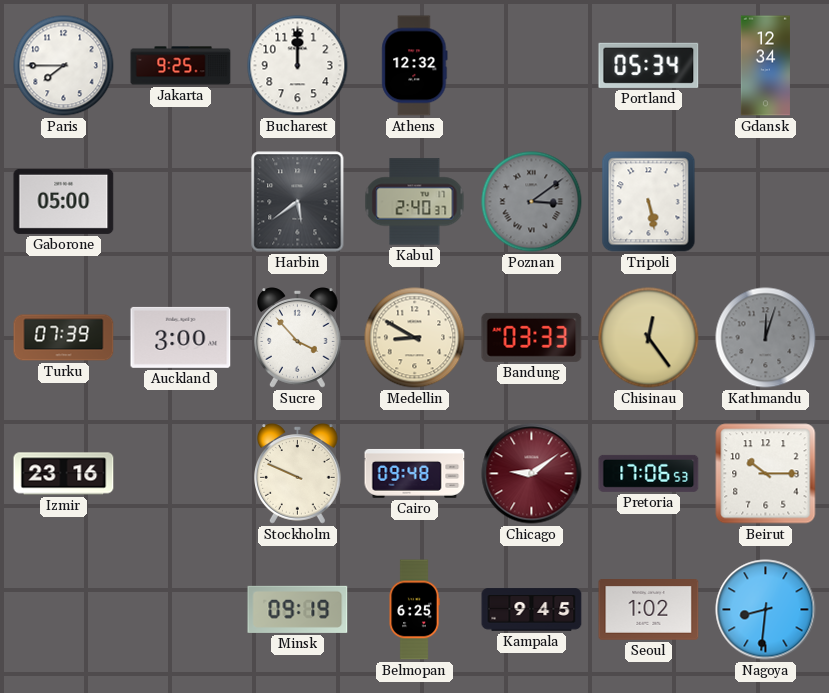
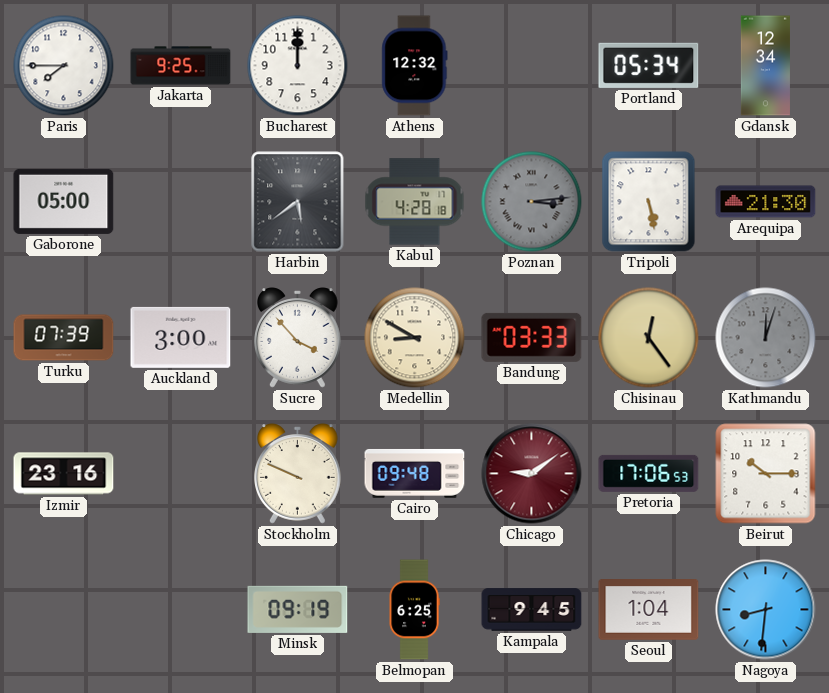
Kabul: 2:40 -> 4:28
Poznan: 3:09 -> 3:14
Arequipa: none -> 21:30
Seoul: 1:02 -> 1:04
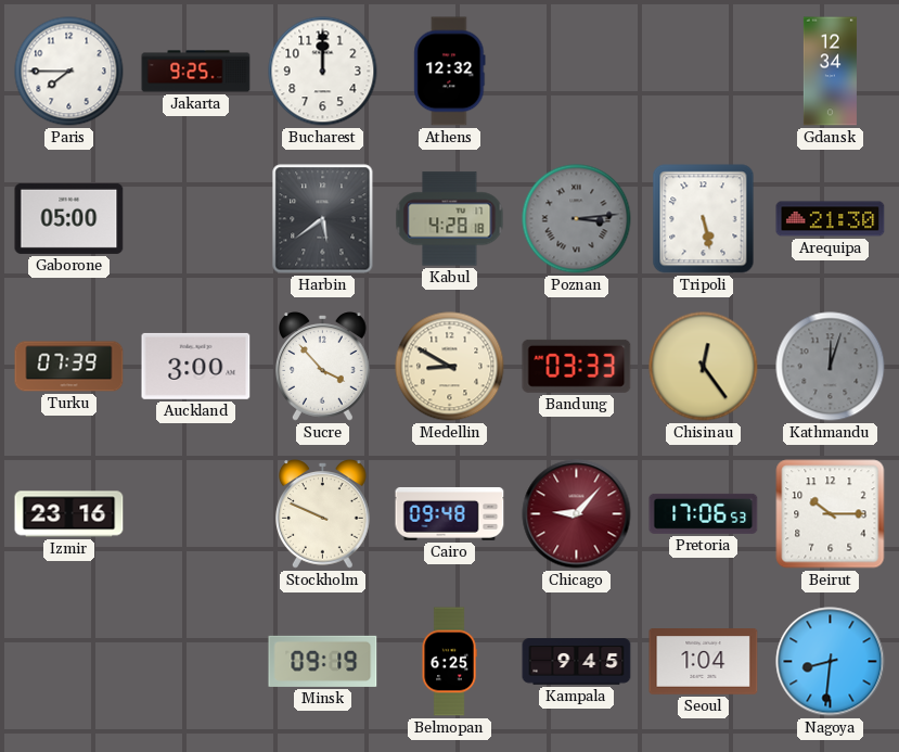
Portland: 05:34 -> none
Chicago: 9:09 -> 9:07
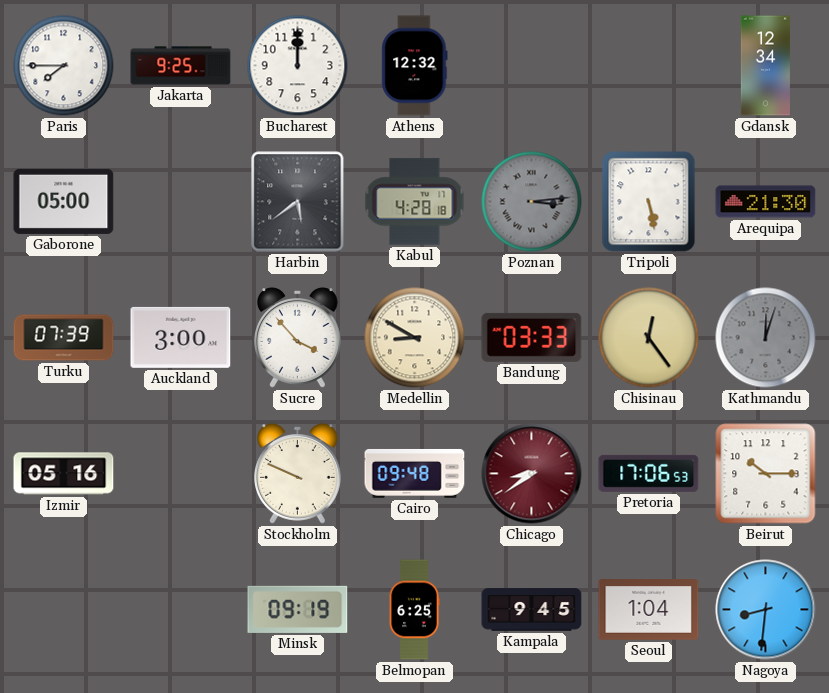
Izmir: 23:16 -> 05:16
Chicago: 9:07 -> 8:39
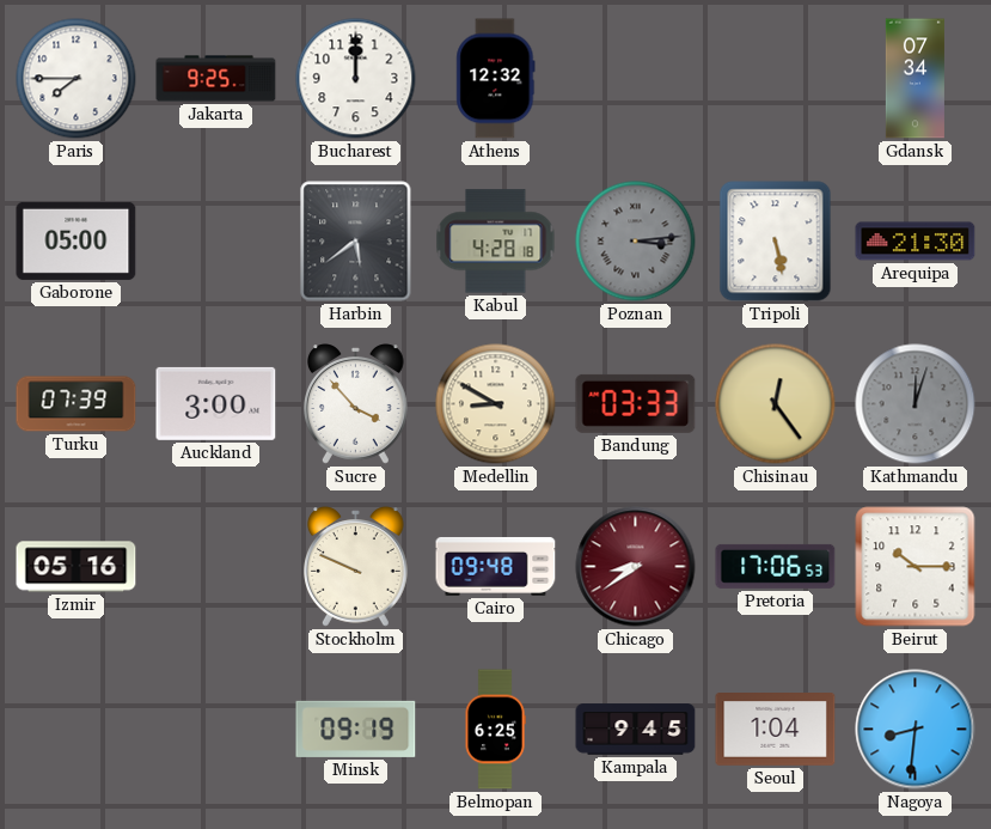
Gdansk: 12:34 -> 07:34
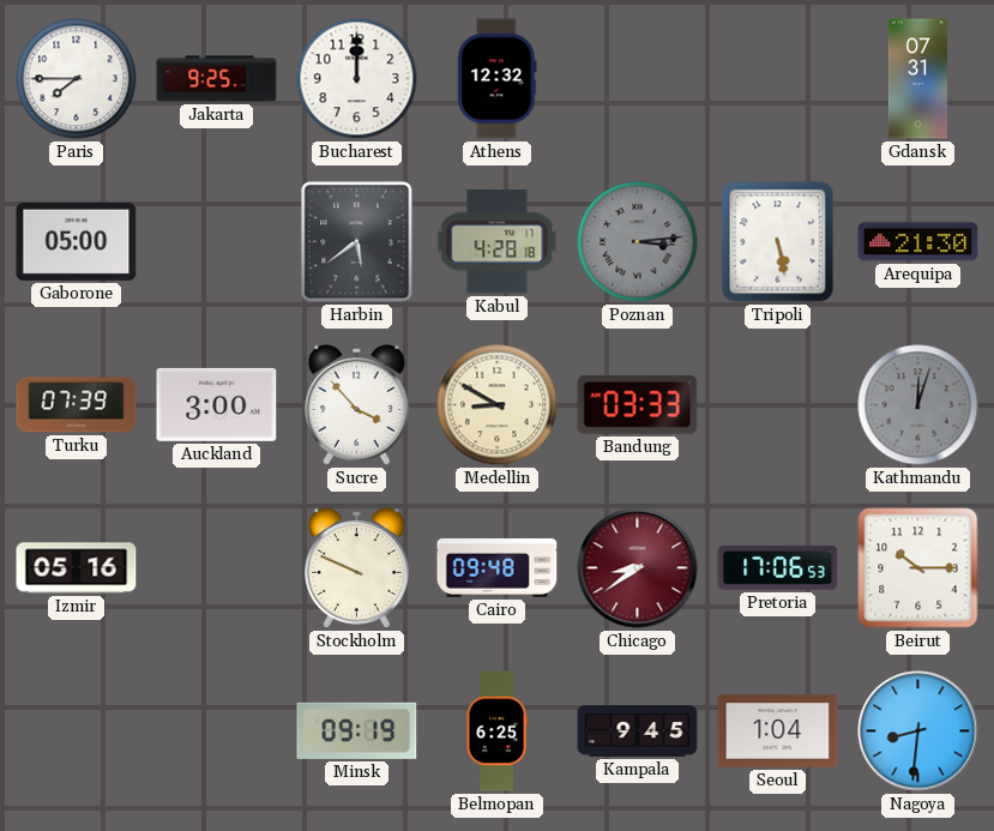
Gdansk: 07:34 -> 07:31
Chisinau: 12:24 -> none
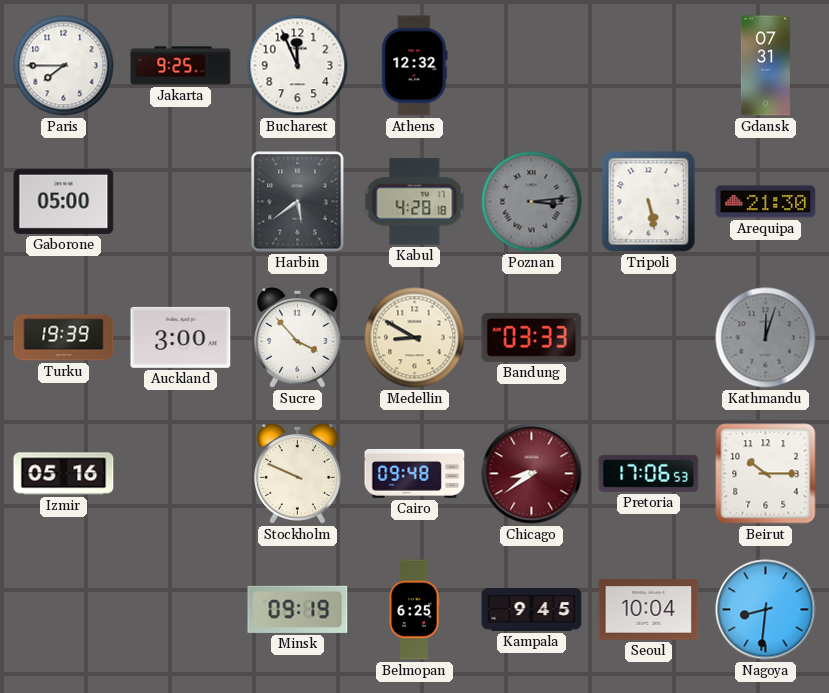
Bucharest: 12:00 -> 11:56
Turku: 07:39 -> 19:39
Seoul: 1:04 -> 10:04
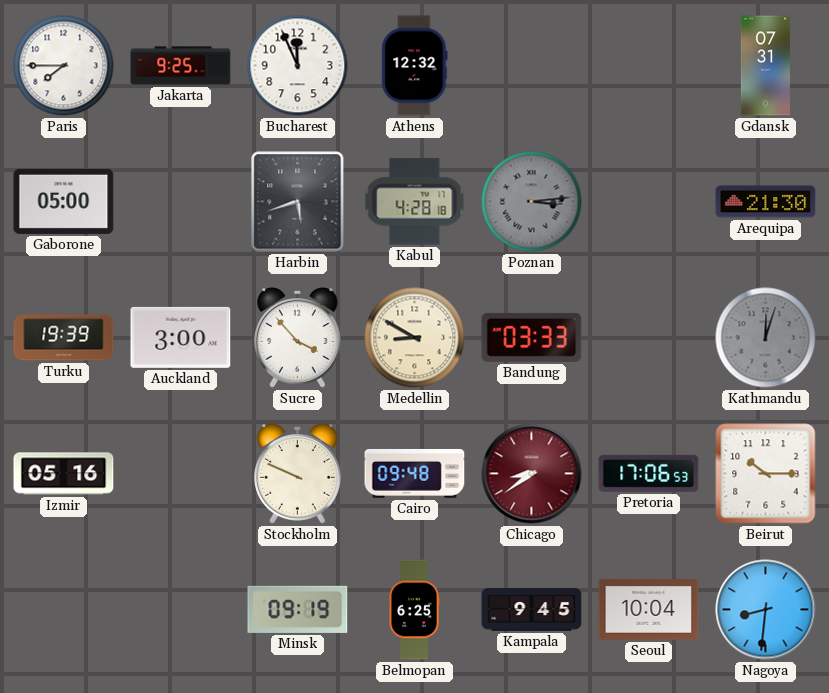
Harbin: 5:39 -> 5:42
Tripoli: 5:28 -> none
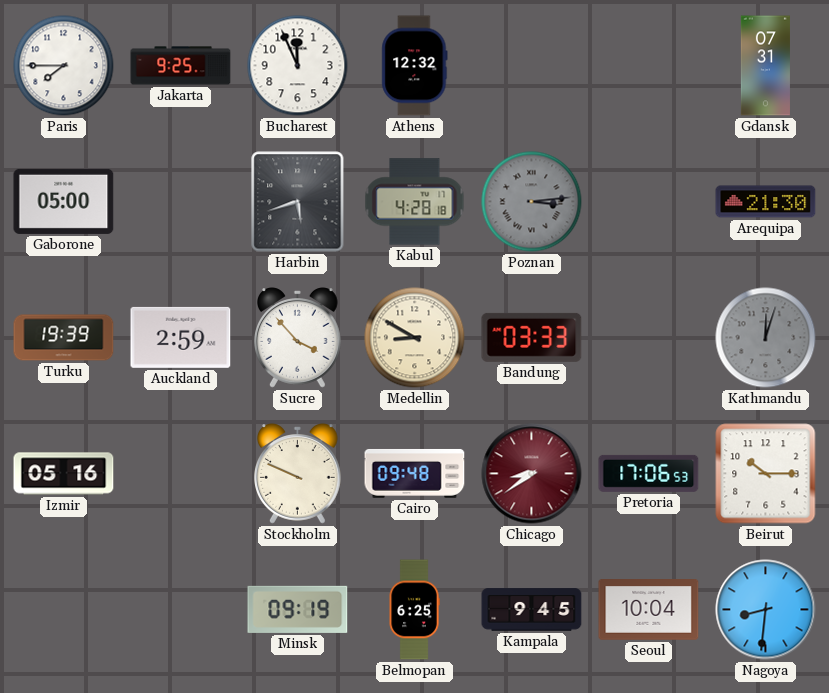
Auckland: 3:00 -> 2:59
